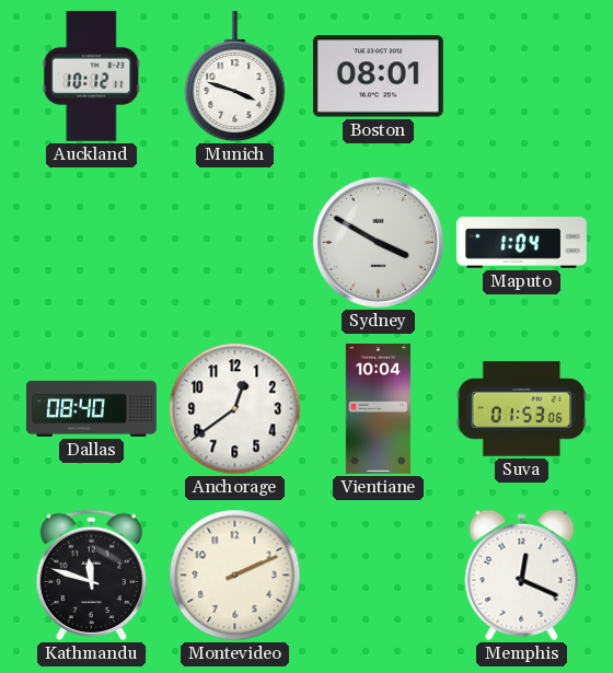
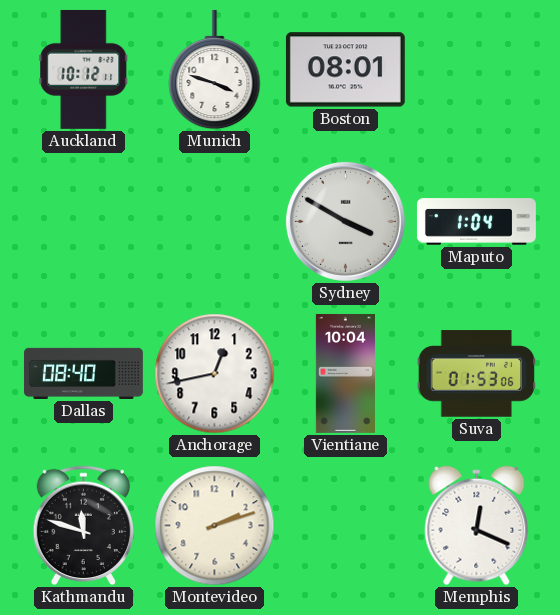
Anchorage: 12:39 -> 12:43
Montevideo: 2:11 -> 2:12
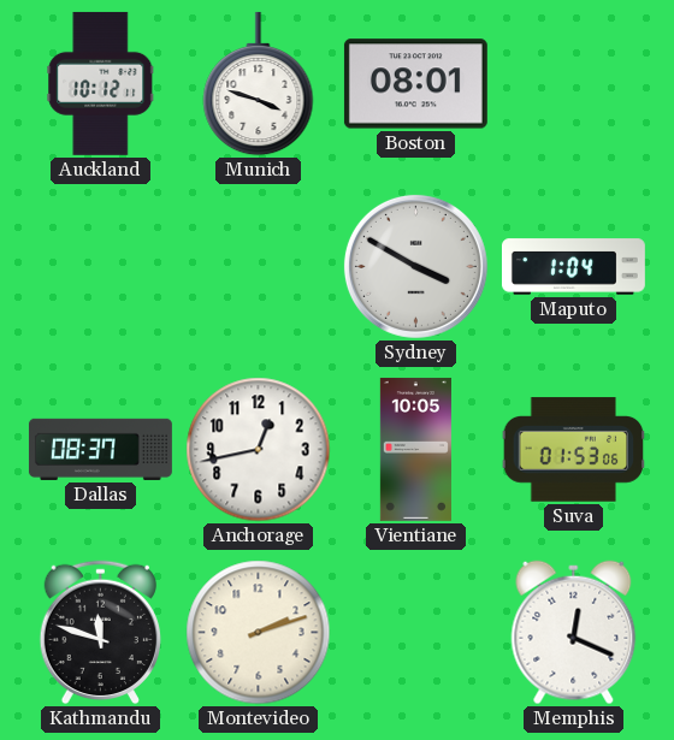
Dallas: 08:40 -> 08:37
Vientiane: 10:04 -> 10:05
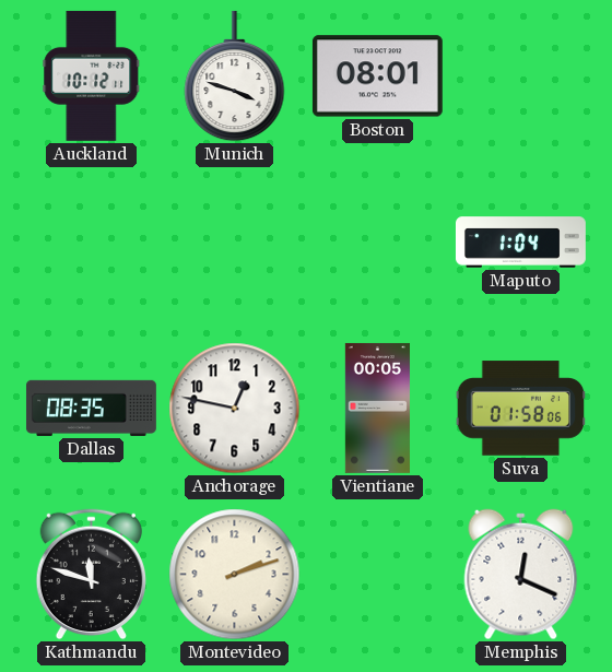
Sydney: 3:50 -> none
Dallas: 08:37 -> 08:35
Anchorage: 12:43 -> 12:47
Vientiane: 10:05 -> 00:05
Suva: 01:53 -> 01:58
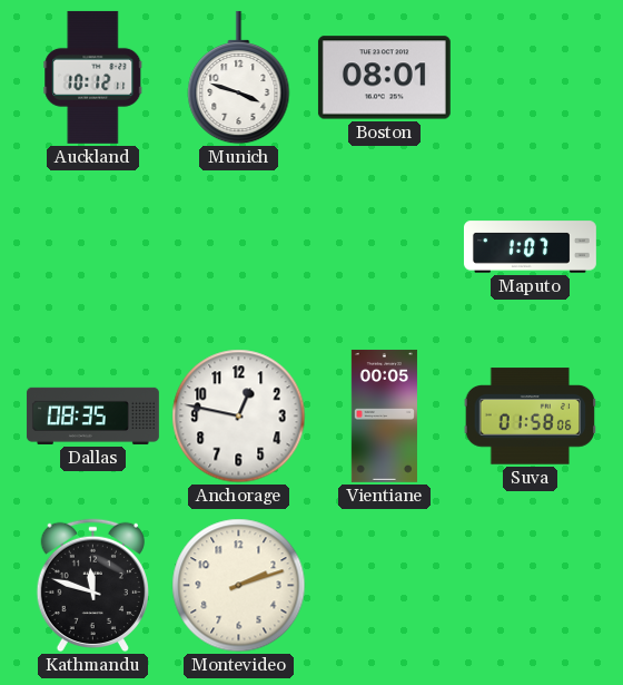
Maputo: 1:04 -> 1:07
Memphis: 12:19 -> none
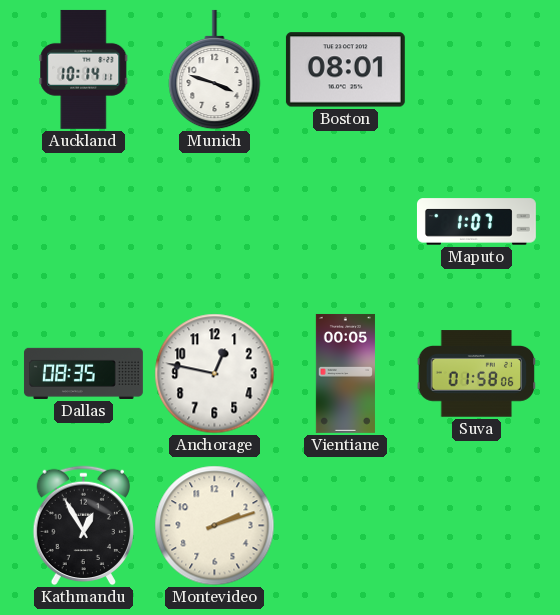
Auckland: 10:12 -> 10:14
Kathmandu: 11:48 -> 12:55
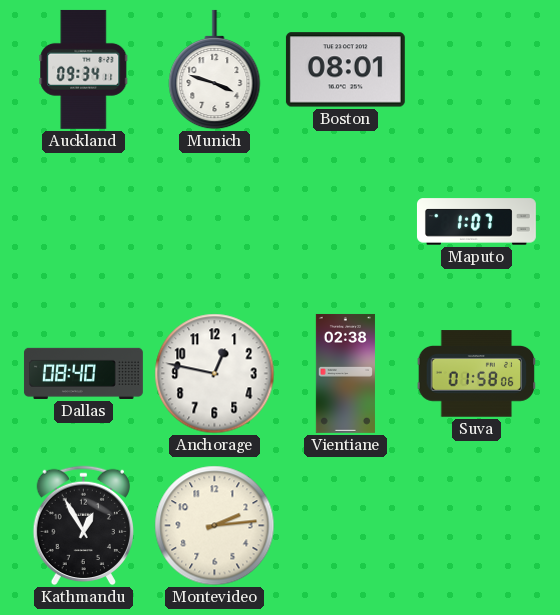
Auckland: 10:14 -> 09:34
Dallas: 08:35 -> 08:40
Vientiane: 00:05 -> 02:38
Montevideo: 2:12 -> 2:14
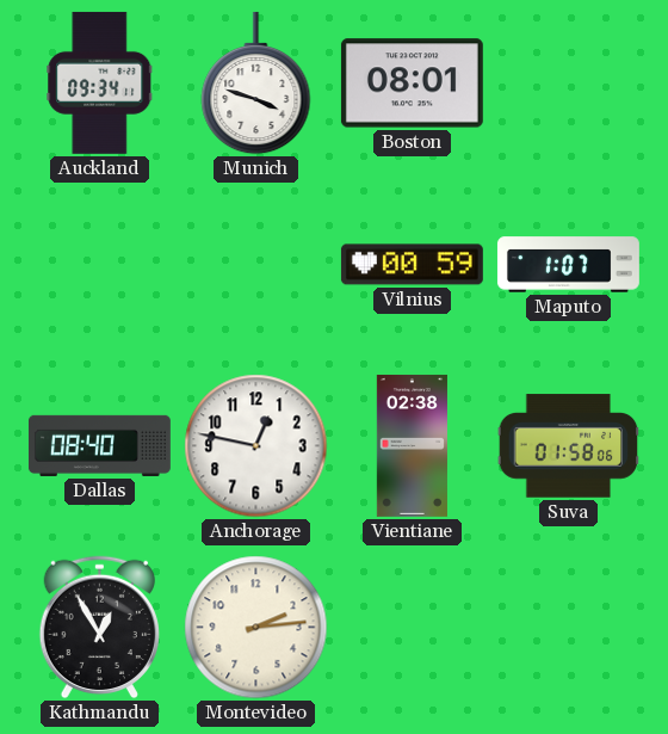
Vilnius: none -> 00:59
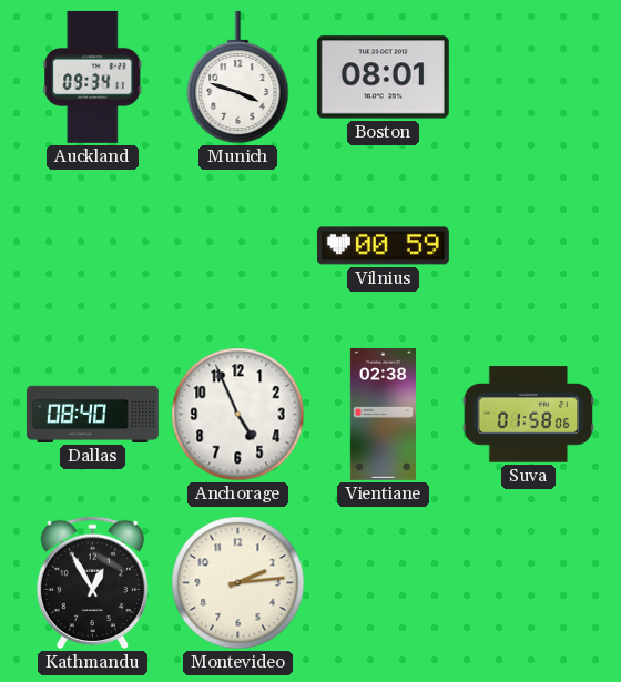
Maputo: 1:07 -> none
Anchorage: 12:47 -> 4:56
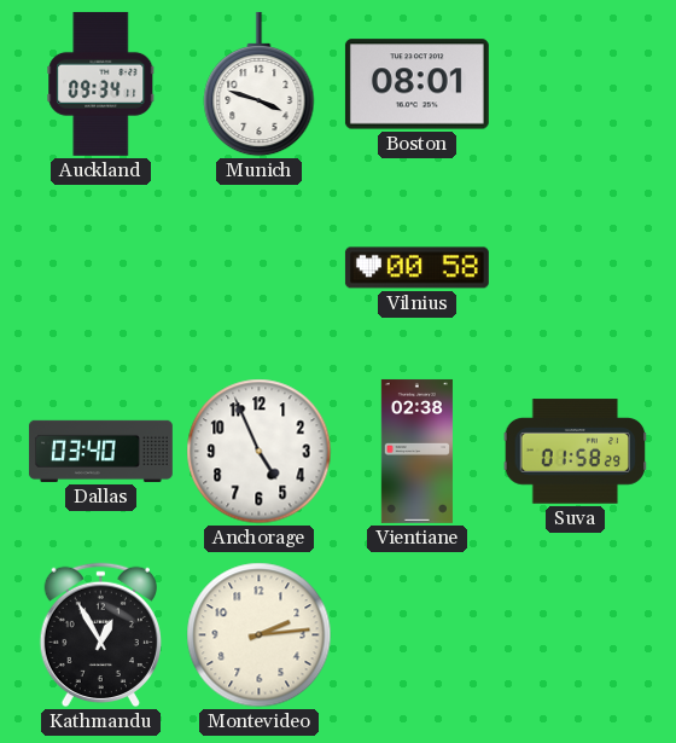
Vilnius: 00:59 -> 00:58
Dallas: 08:40 -> 03:40
Suva: 01:58:06 -> 01:58:29
